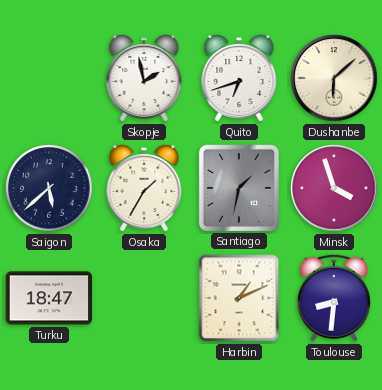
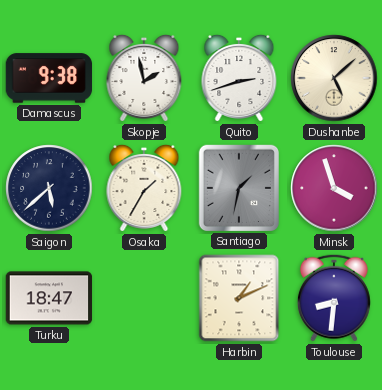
Damascus: none -> 9:38
Quito: 6:42 -> 2:42
Dushanbe: 6:08 -> 5:08
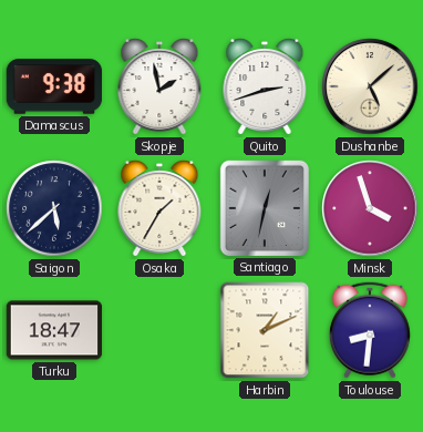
Santiago: 1:32 -> 12:32
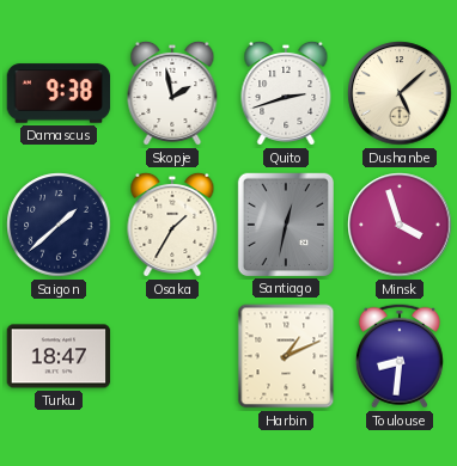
Saigon: 5:38 -> 1:38
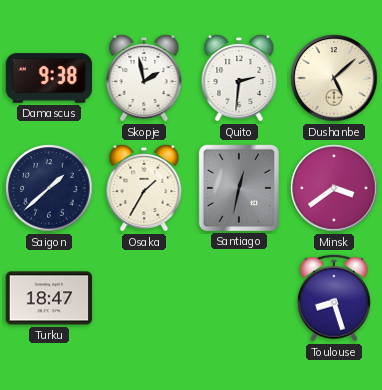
Quito: 2:42 -> 2:31
Minsk: 3:57 -> 3:39
Harbin: 1:11 -> none
Toulouse: 8:31 -> 8:27
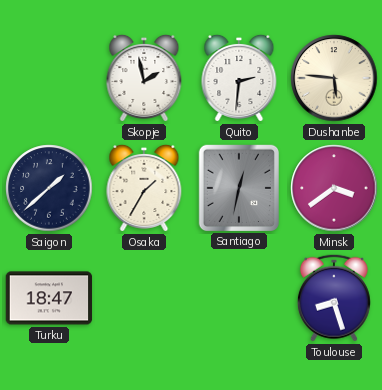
Damascus: 9:38 -> none
Dushanbe: 5:08 -> 5:46
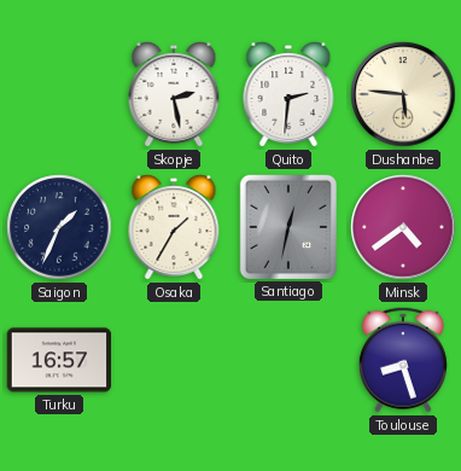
Skopje: 1:58 -> 2:28
Saigon: 1:38 -> 1:34
Minsk: 3:39 -> 4:39
Turku: 18:47 -> 16:57
